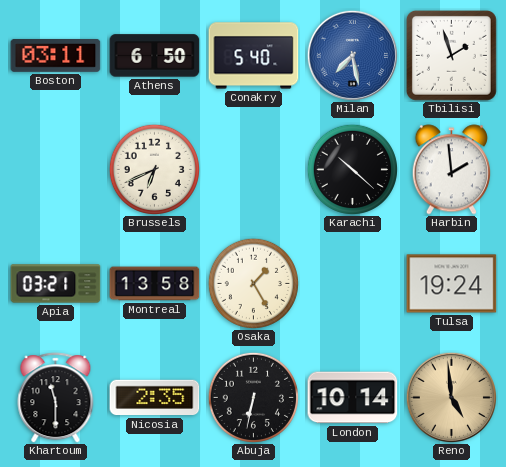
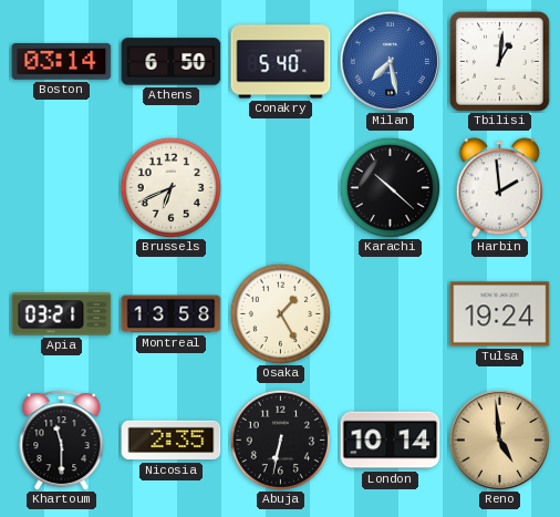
Boston: 03:11 -> 03:14
Tbilisi: 1:57 -> 1:01
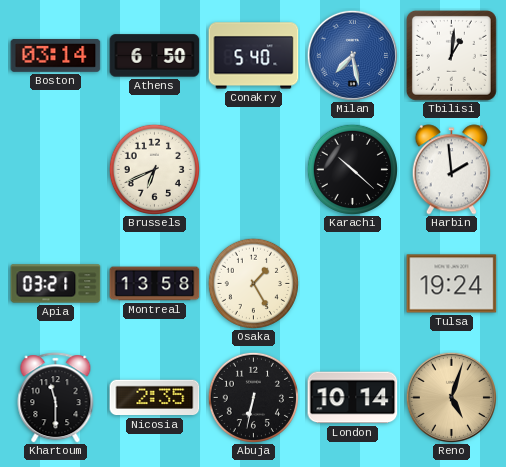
Reno: 4:59 -> 5:03
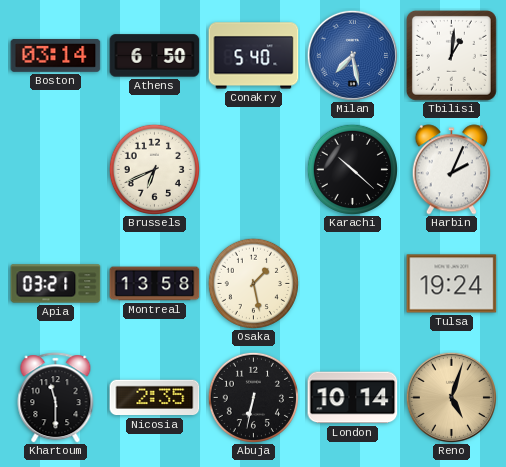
Harbin: 1:59 -> 2:04
Osaka: 1:25 -> 1:28
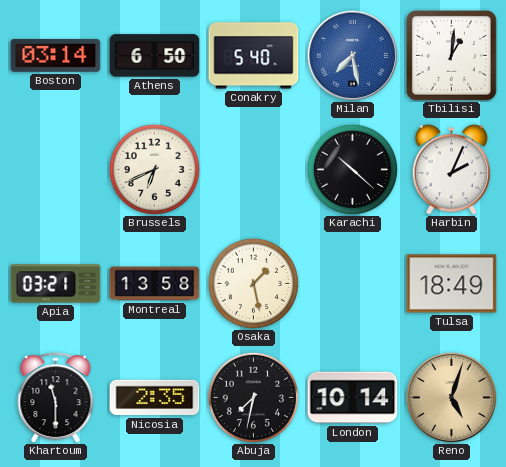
Tulsa: 19:24 -> 18:49
Abuja: 6:32 -> 7:32
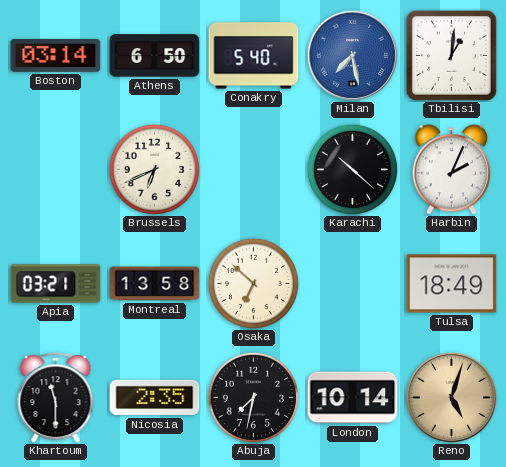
Osaka: 1:28 -> 6:52
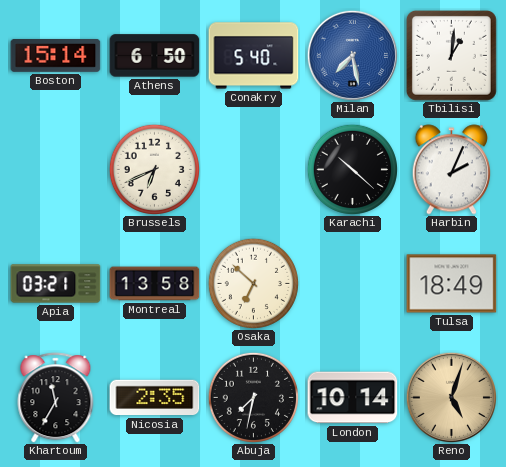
Boston: 03:14 -> 15:14
Khartoum: 11:30 -> 11:35
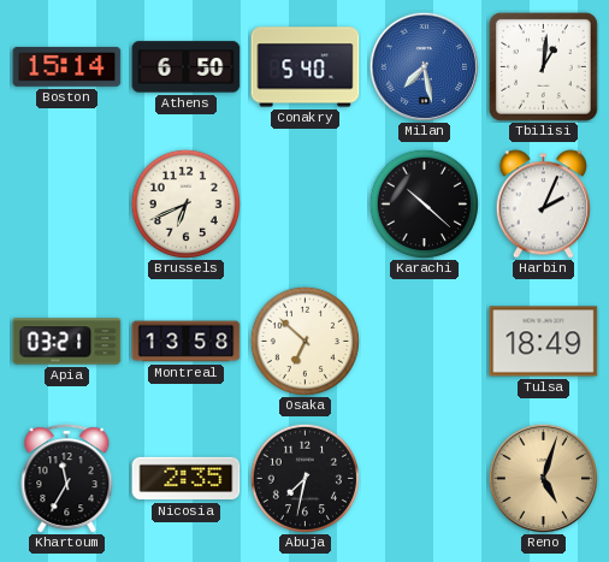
London: 10:14 -> none
